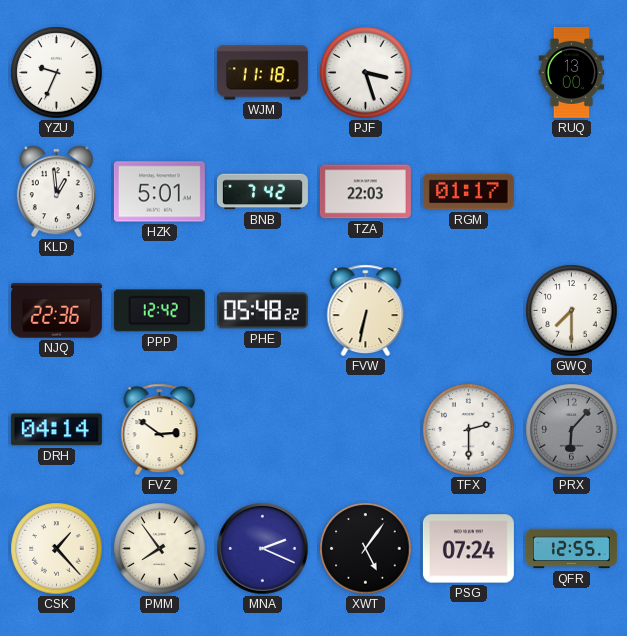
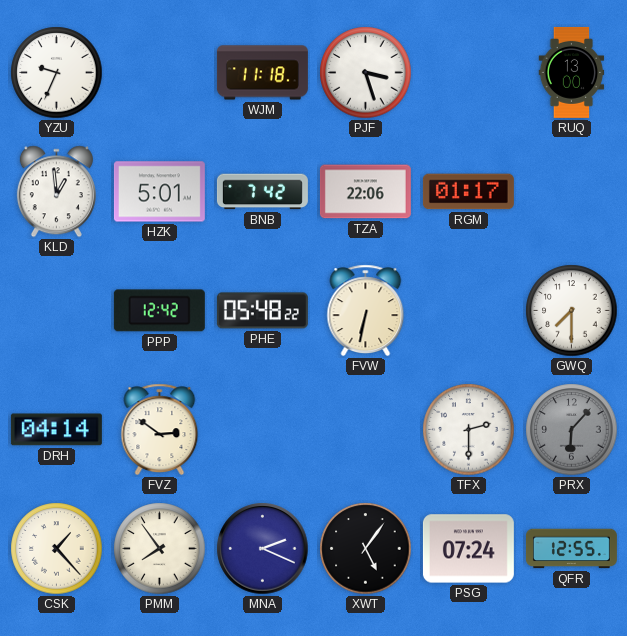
TZA: 22:03 -> 22:06
NJQ: 22:36 -> none
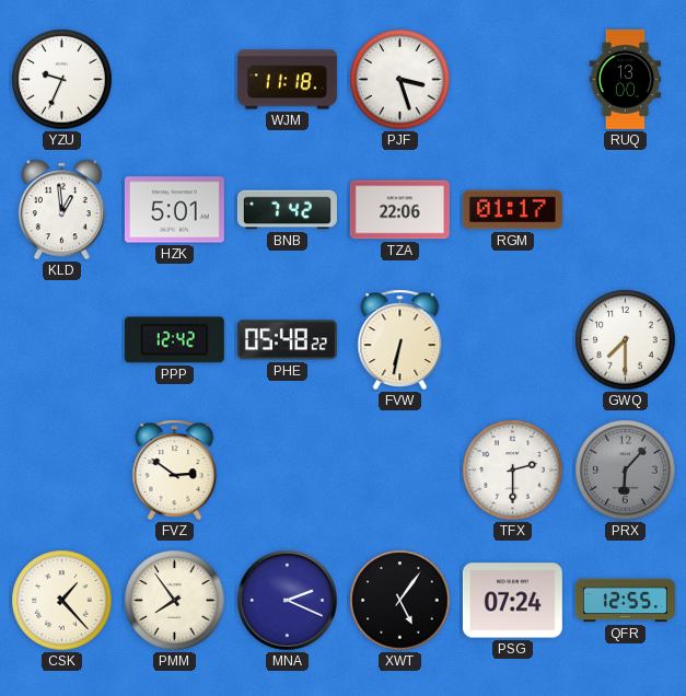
DRH: 04:14 -> none
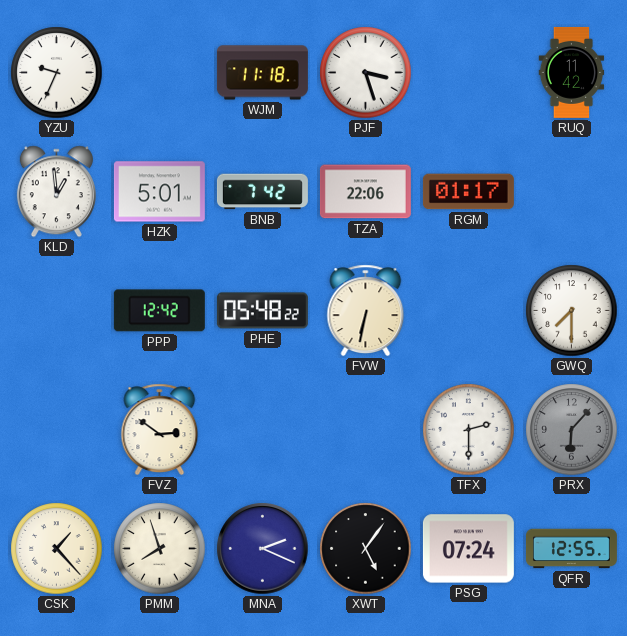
RUQ: 13:00 -> 11:42
PMM: 7:54 -> 7:57
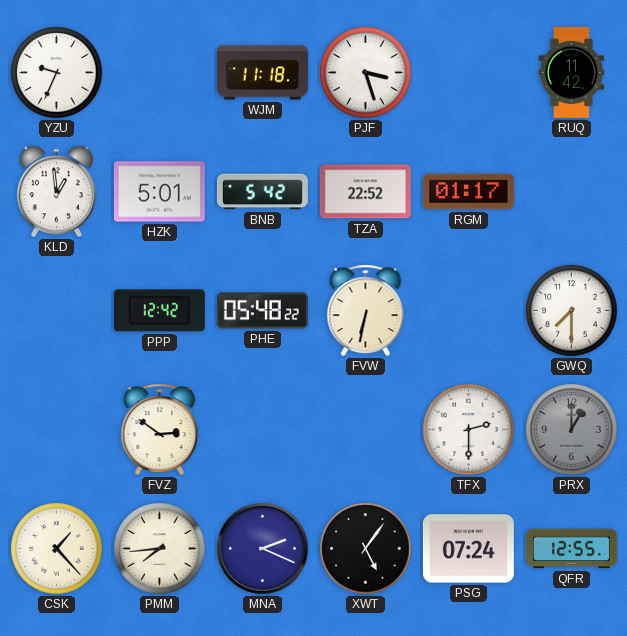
BNB: 7:42 -> 5:42
TZA: 22:06 -> 22:52
PRX: 6:07 -> 1:00
PMM: 7:57 -> 7:44
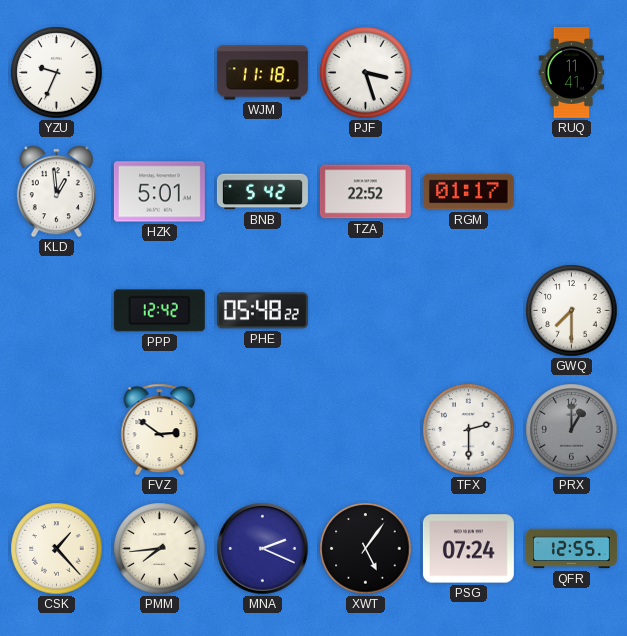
RUQ: 11:42 -> 11:41
FVW: 6:32 -> none
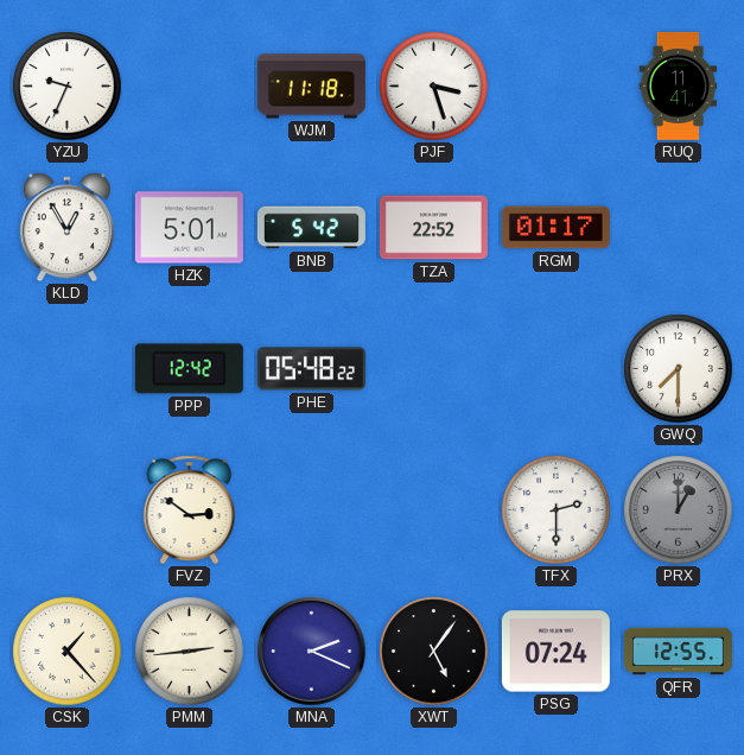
KLD: 12:59 -> 12:55
PMM: 7:44 -> 2:44
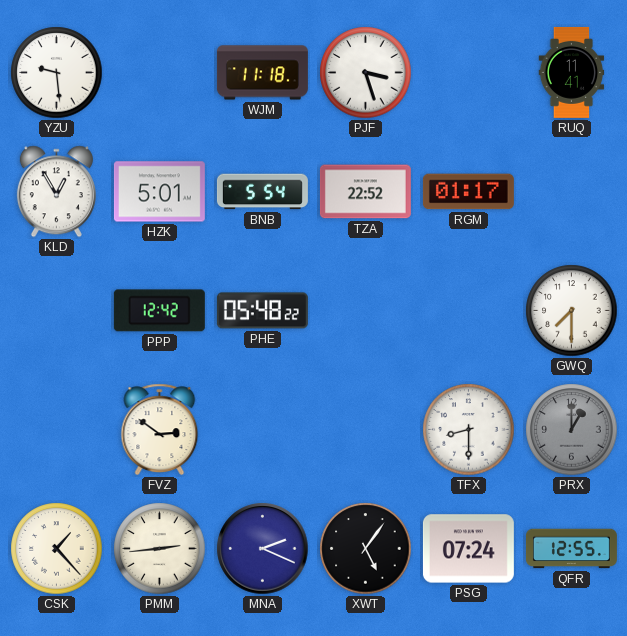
YZU: 9:34 -> 9:29
BNB: 5:42 -> 5:54
TFX: 2:30 -> 8:30
